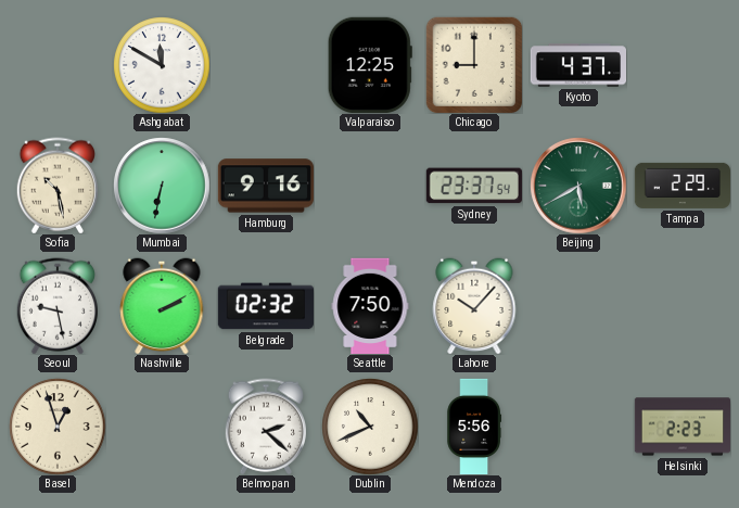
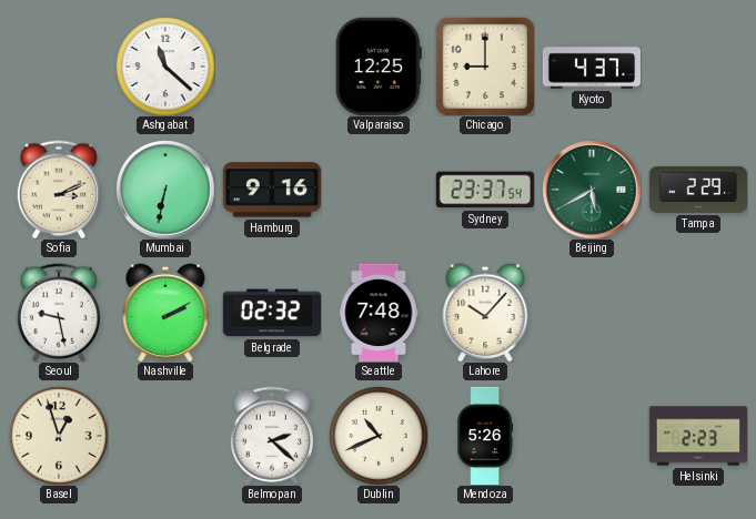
Ashgabat: 11:50 -> 11:22
Sofia: 10:28 -> 3:11
Seattle: 7:50 -> 7:48
Mendoza: 5:56 -> 5:26
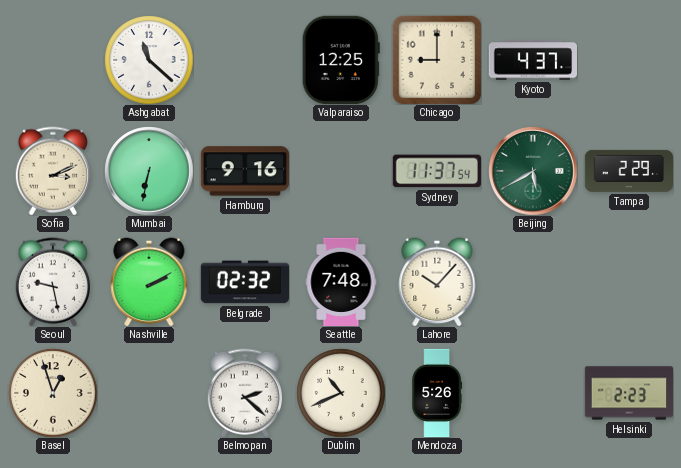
Sydney: 23:37 -> 11:37
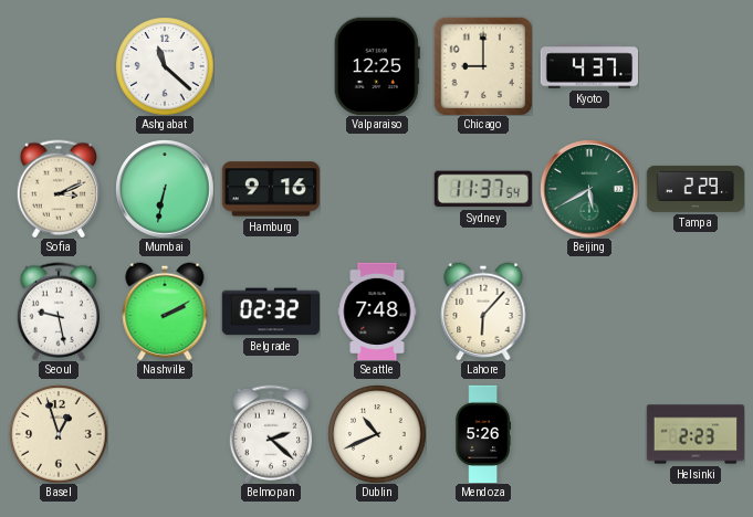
Lahore: 10:07 -> 6:07
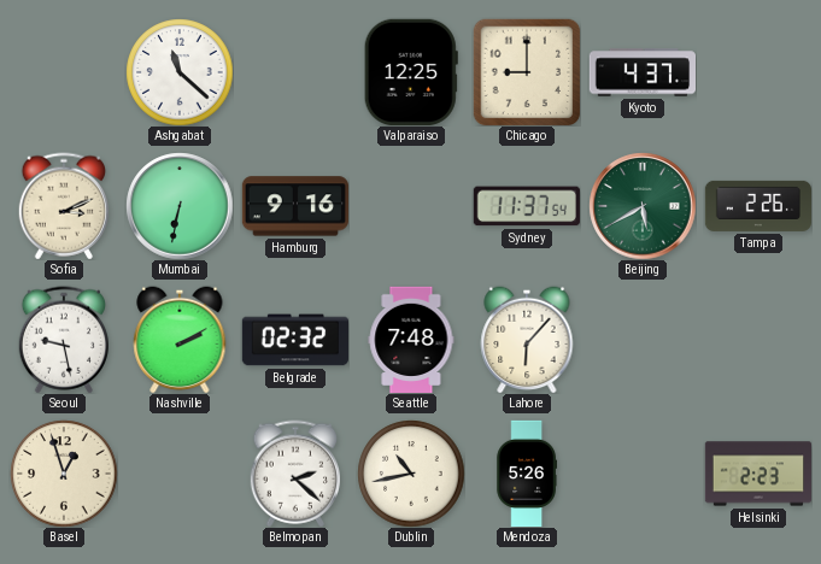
Tampa: 2:29 -> 2:26
Dublin: 10:41 -> 10:43
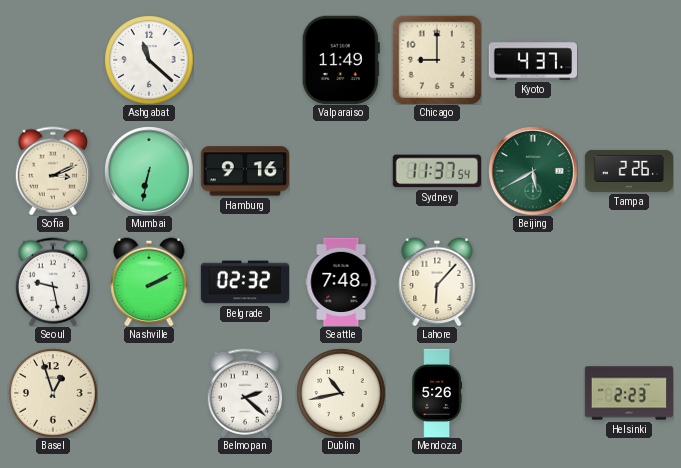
Valparaiso: 12:25 -> 11:49
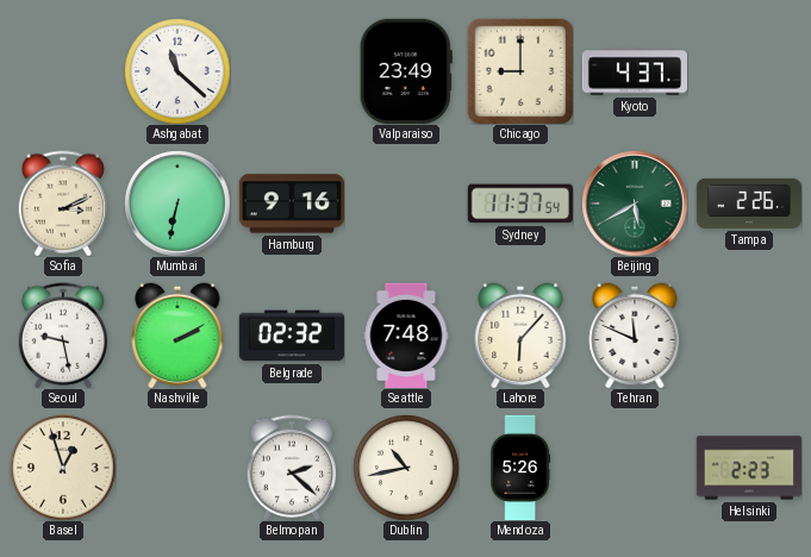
Valparaiso: 11:49 -> 23:49
Tehran: none -> 11:49
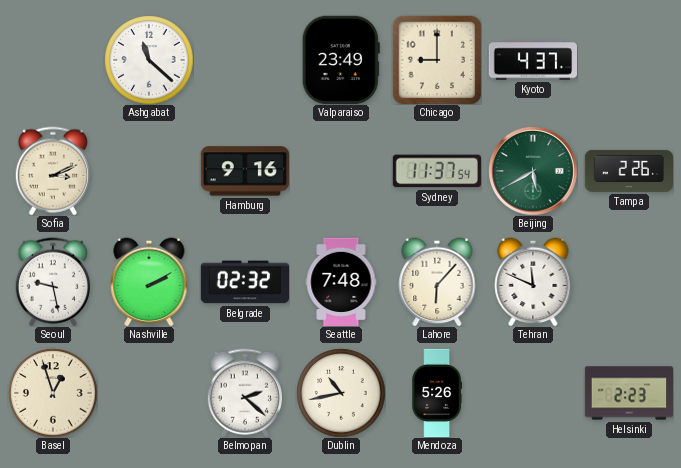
Mumbai: 6:32 -> none
